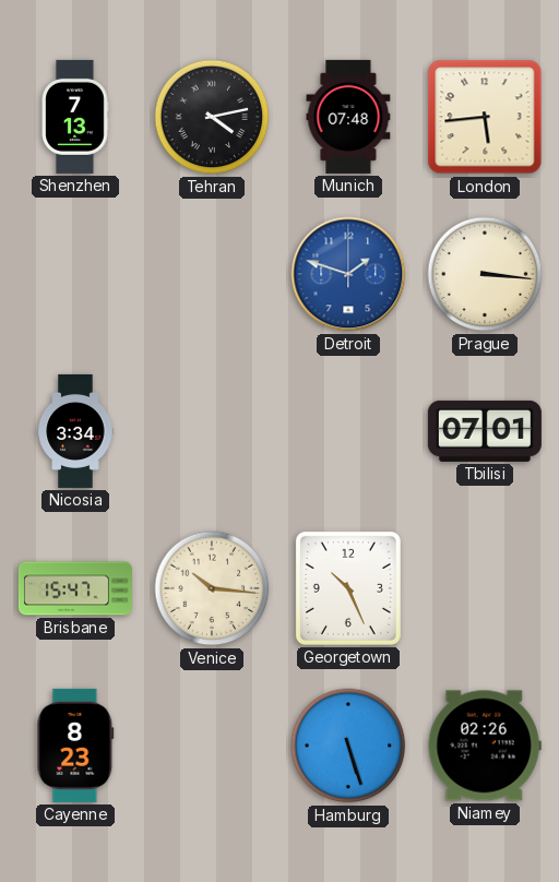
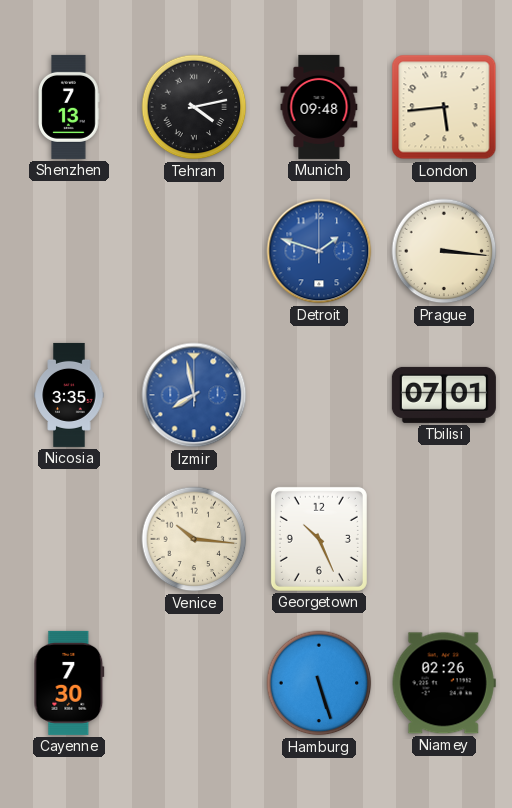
Munich: 07:48 -> 09:48
Nicosia: 3:34 -> 3:35
Izmir: none -> 7:58
Brisbane: 15:47 -> none
Cayenne: 8:23 -> 7:30
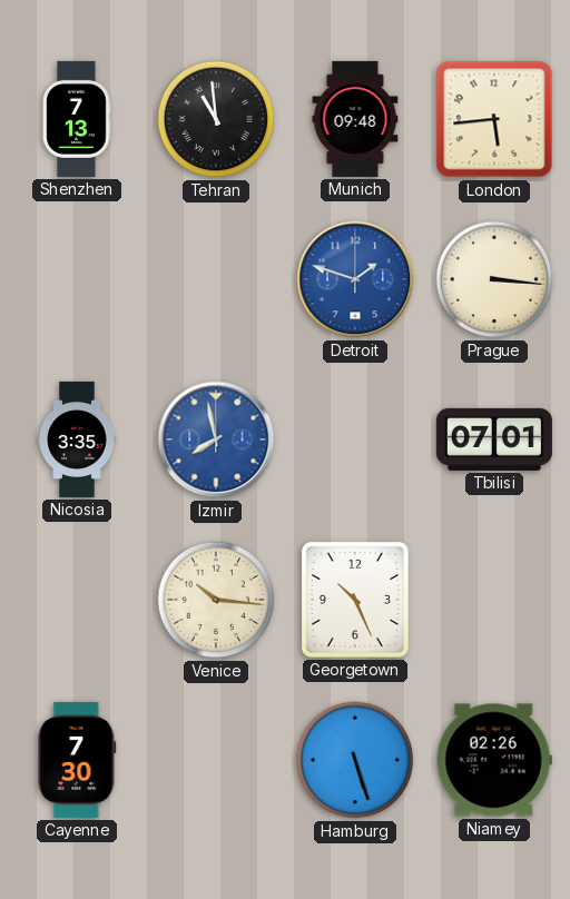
Tehran: 4:13 -> 10:59
